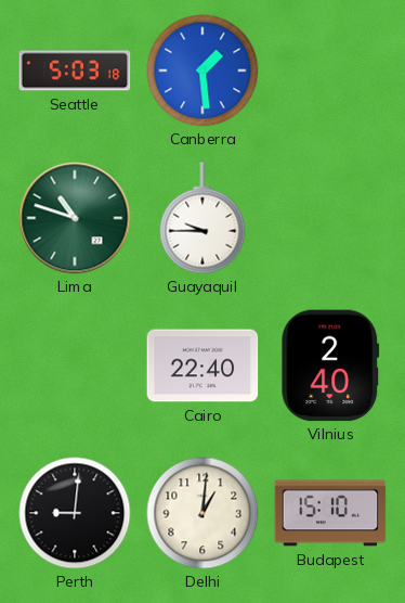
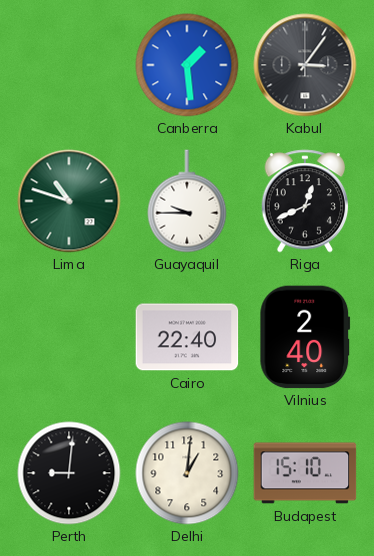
Seattle: 5:03 -> none
Kabul: none -> 3:06
Riga: none -> 12:41
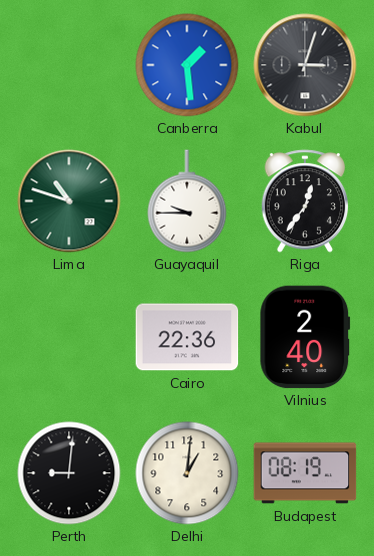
Kabul: 3:06 -> 3:03
Riga: 12:41 -> 12:36
Cairo: 22:40 -> 22:36
Budapest: 15:10 -> 08:19
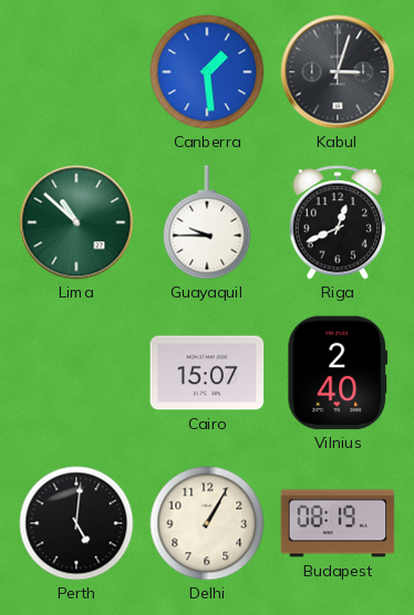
Lima: 10:48 -> 10:52
Riga: 12:36 -> 12:41
Cairo: 22:36 -> 15:07
Perth: 9:01 -> 5:01
Delhi: 1:01 -> 1:05
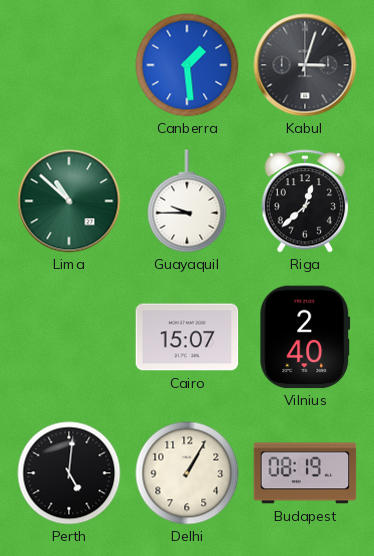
Riga: 12:41 -> 12:38
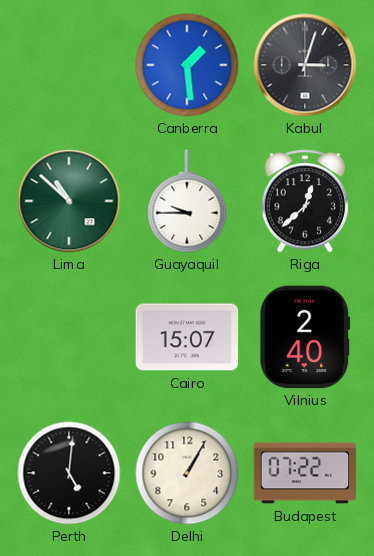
Budapest: 08:19 -> 07:22
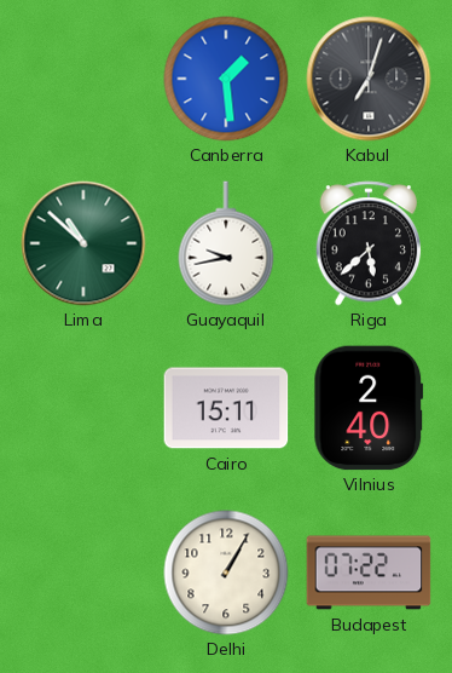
Kabul: 3:03 -> 7:03
Guayaquil: 9:45 -> 9:43
Riga: 12:38 -> 5:38
Cairo: 15:07 -> 15:11
Perth: 5:01 -> none
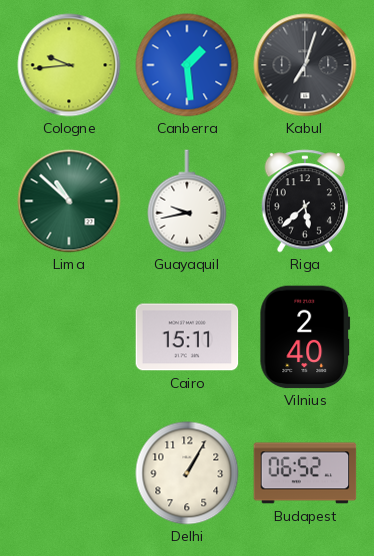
Cologne: none -> 9:44
Budapest: 07:22 -> 06:52
